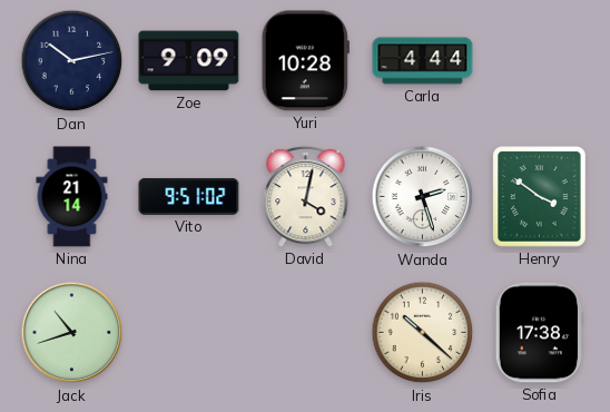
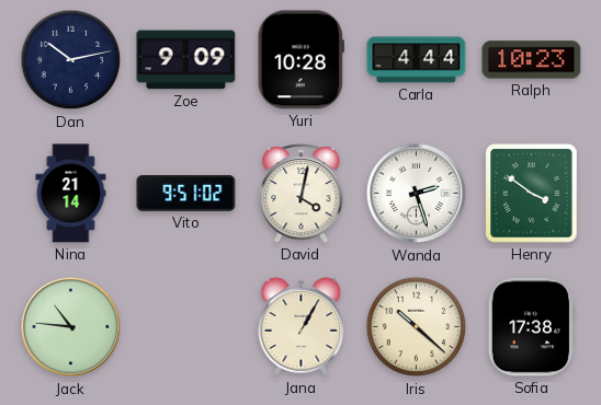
Ralph: none -> 10:23
Jack: 10:42 -> 10:46
Jana: none -> 1:05
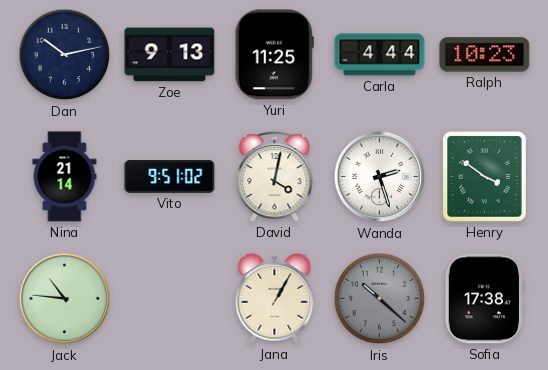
Zoe: 9:09 -> 9:13
Yuri: 10:28 -> 11:25
Iris dial: cream -> grey
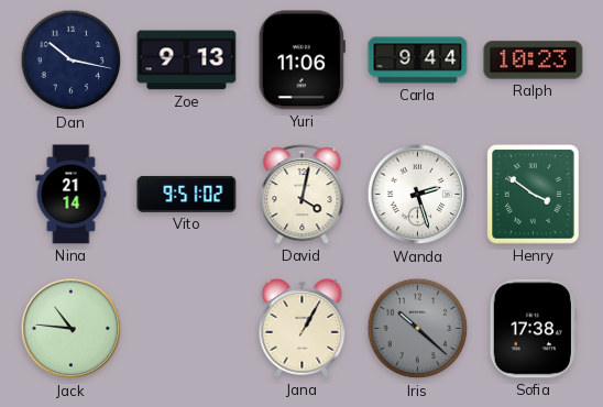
Dan: 10:13 -> 10:17
Yuri: 11:25 -> 11:06
Carla: 4:44 -> 9:44
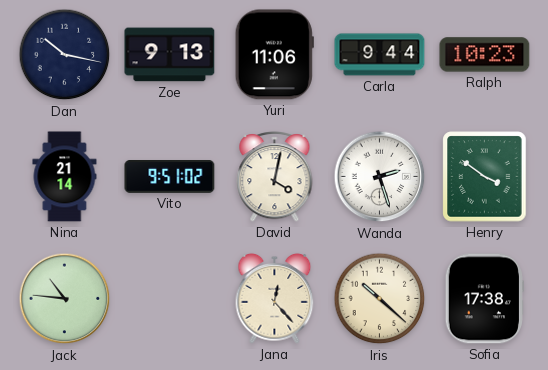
Jana: 1:05 -> 12:23
Iris dial: grey -> cream
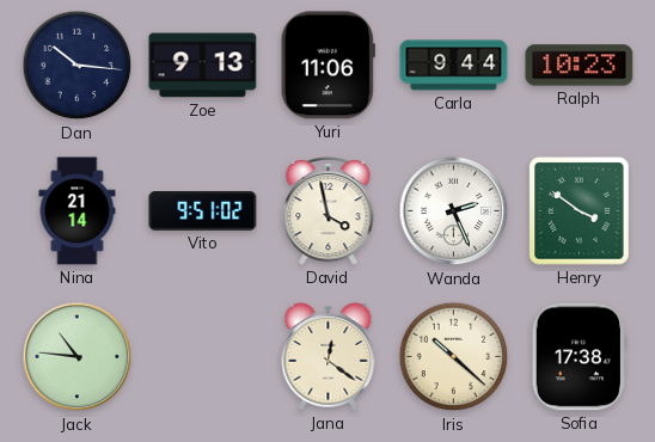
Dan: 10:17 -> 10:16
David: 4:02 -> 3:58
Wanda: 2:27 -> 2:26
Jana: 12:23 -> 12:21
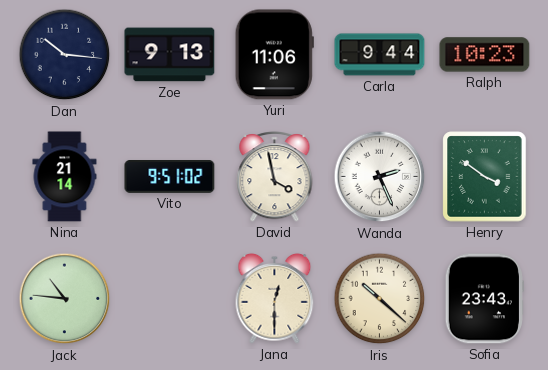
Jana: 12:21 -> 12:30
Sofia: 17:38 -> 23:43
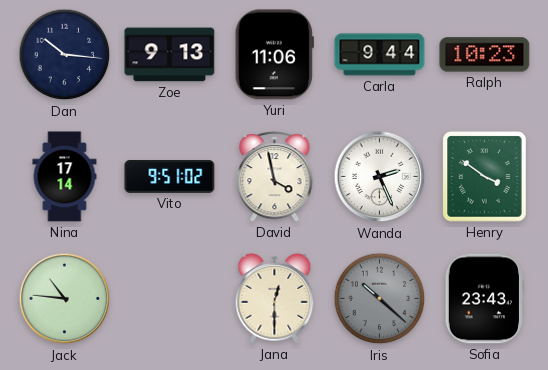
Nina: 21:14 -> 17:14
Iris dial: cream -> grey
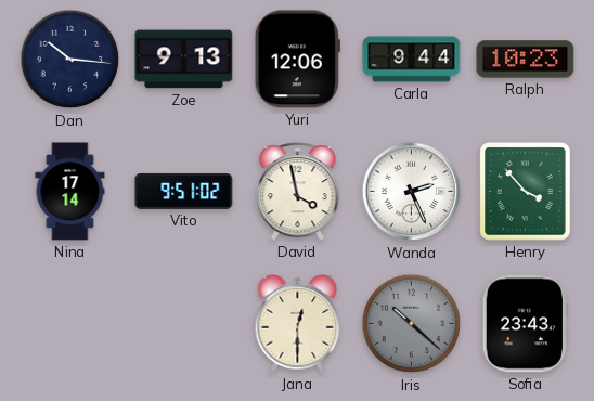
Yuri: 11:06 -> 12:06
Henry: 3:51 -> 3:53
Jack: 10:46 -> none
